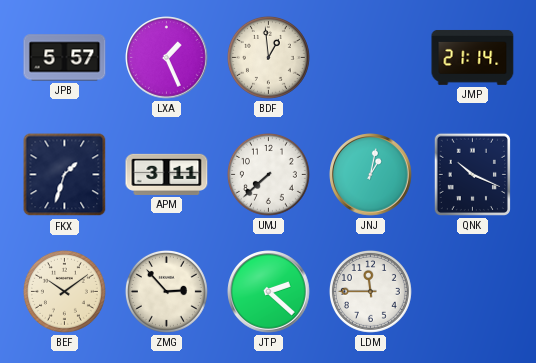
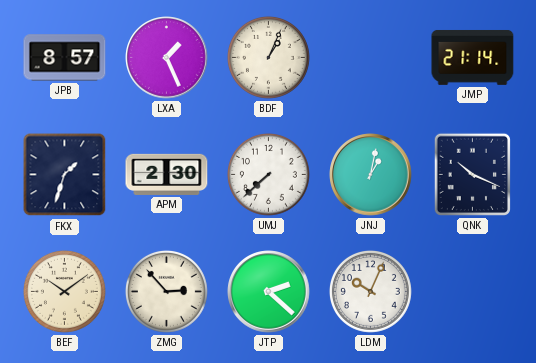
JPB: 5:57 -> 8:57
BDF: 12:59 -> 1:04
APM: 3:11 -> 2:30
LDM: 11:45 -> 10:04
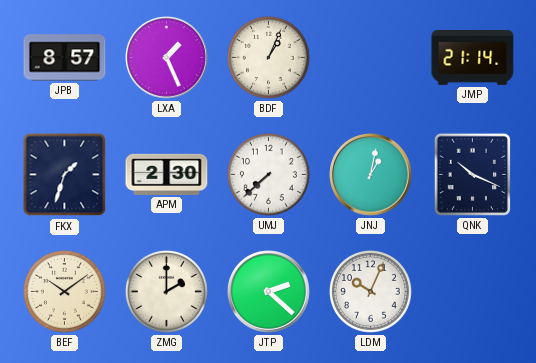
ZMG: 2:53 -> 2:00
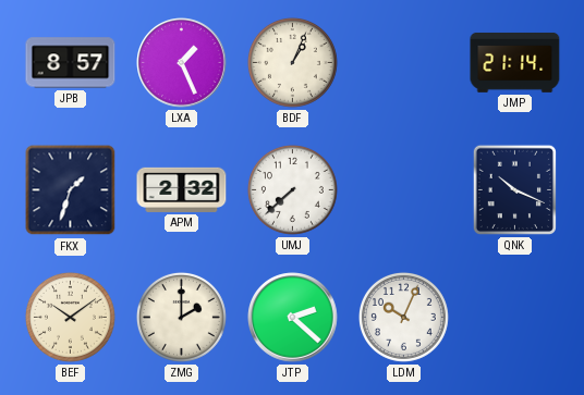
APM: 2:30 -> 2:32
JNJ: 1:02 -> none
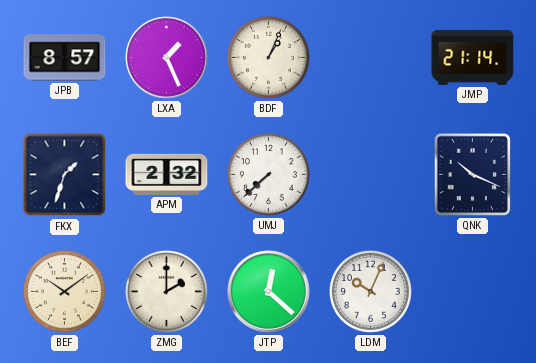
JTP: 2:22 -> 12:22
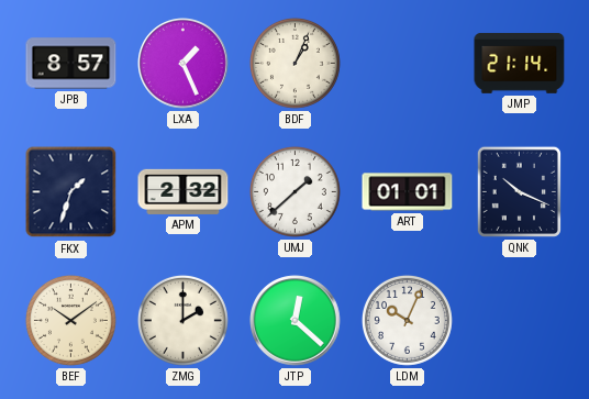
UMJ: 7:38 -> 1:38
ART: none -> 01:01
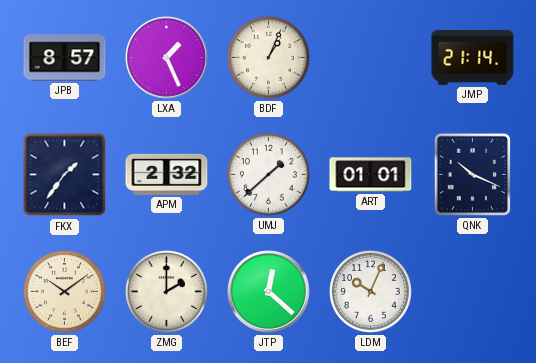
FKX: 1:33 -> 1:36
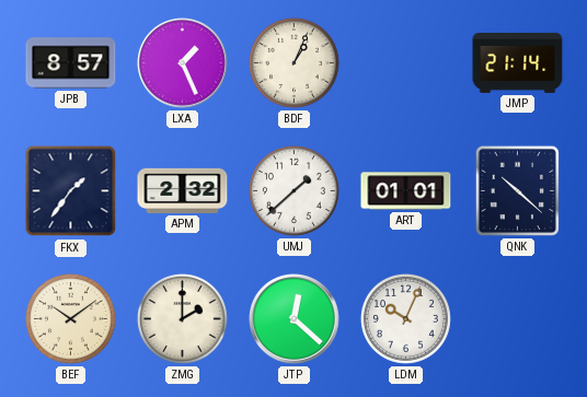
QNK: 10:19 -> 10:22
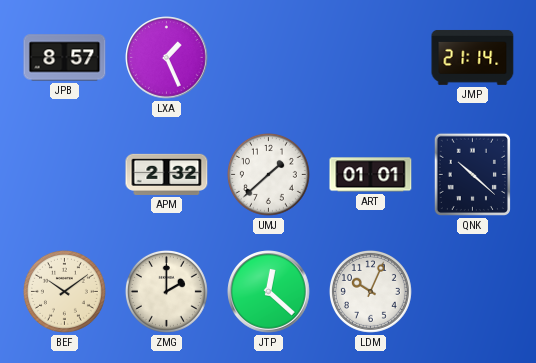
BDF: 1:04 -> none
FKX: 1:36 -> none
